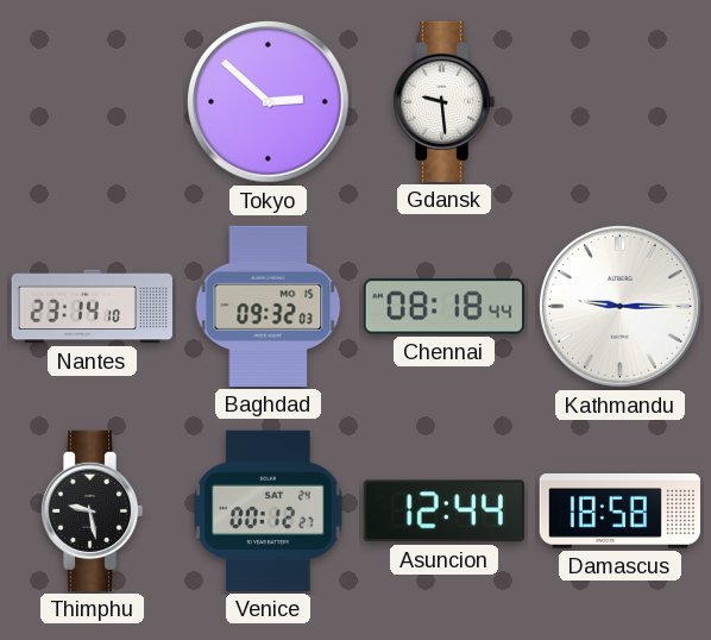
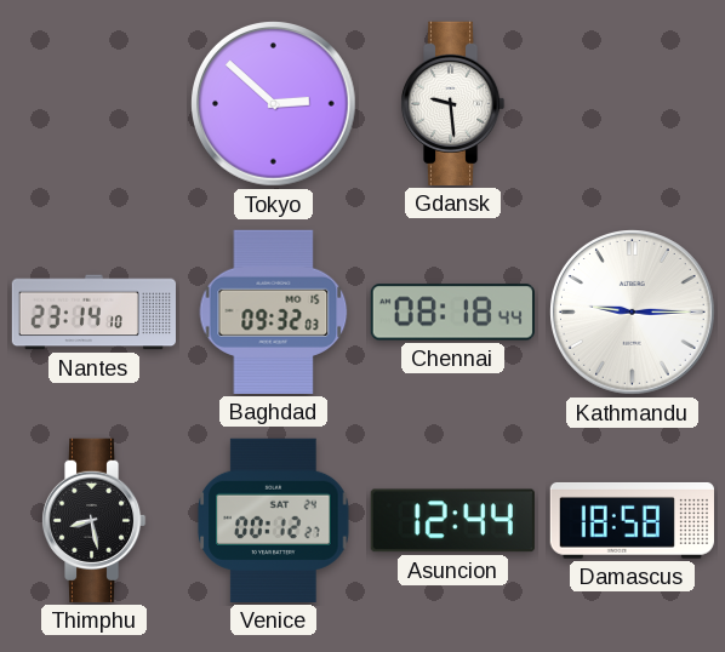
Thimphu: 9:28 -> 8:28
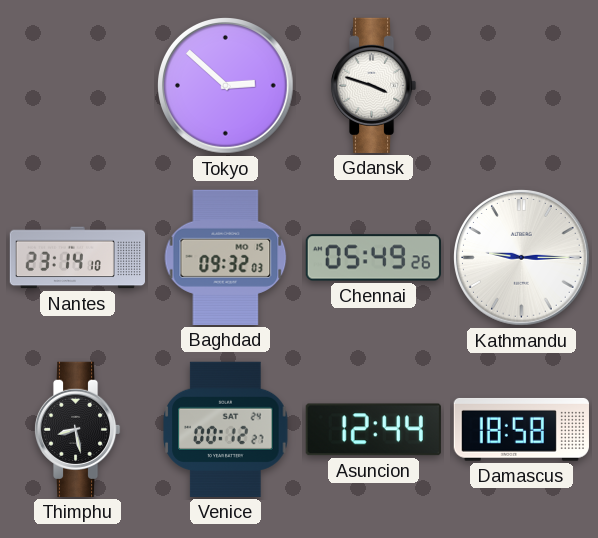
Gdansk: 9:29 -> 3:48
Chennai: 08:18 -> 05:49
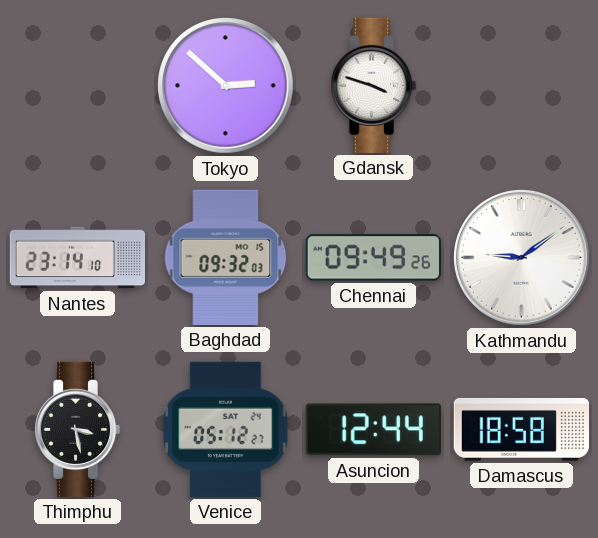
Chennai: 05:49 -> 09:49
Kathmandu: 9:15 -> 9:09
Thimphu: 8:28 -> 3:28
Venice: 00:12 -> 05:12
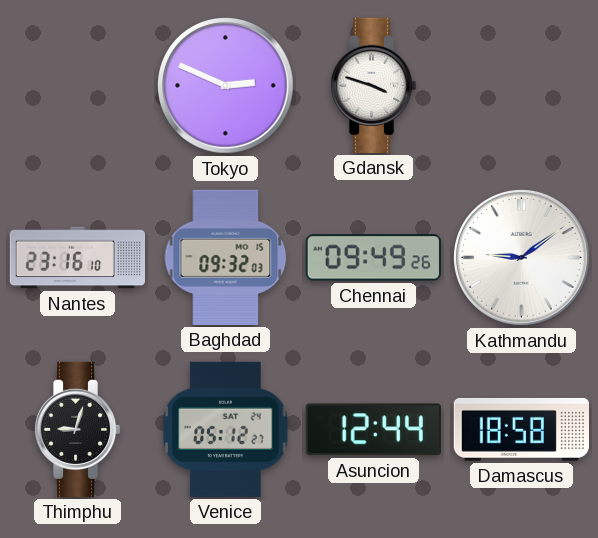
Tokyo: 2:52 -> 2:49
Nantes: 23:14 -> 23:16
Thimphu: 3:28 -> 9:03
